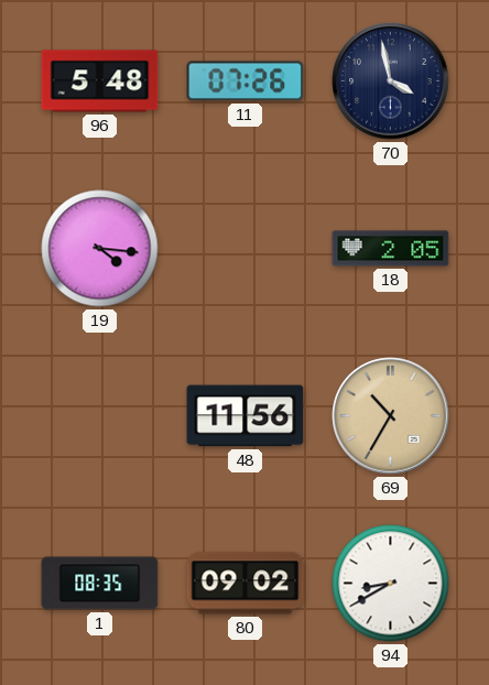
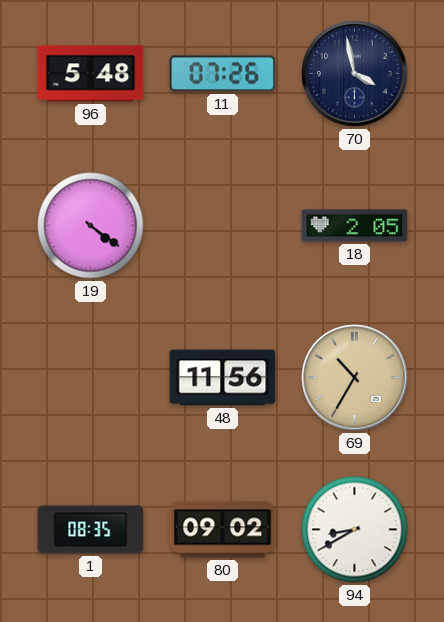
19: 4:16 -> 4:21
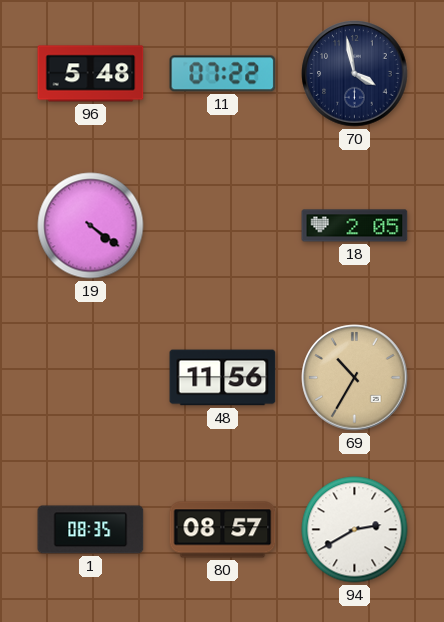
11: 07:26 -> 07:22
80: 09:02 -> 08:57
94: 8:40 -> 2:40
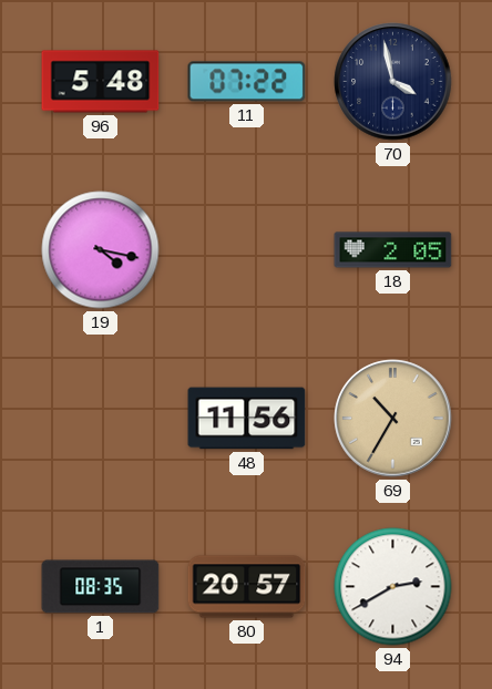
19: 4:21 -> 4:17
80: 08:57 -> 20:57
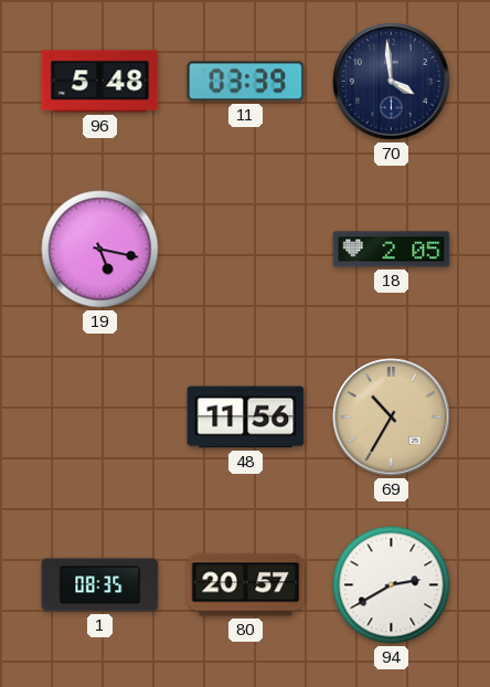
11: 07:22 -> 03:39
70: 3:58 -> 3:59
19: 4:17 -> 5:17
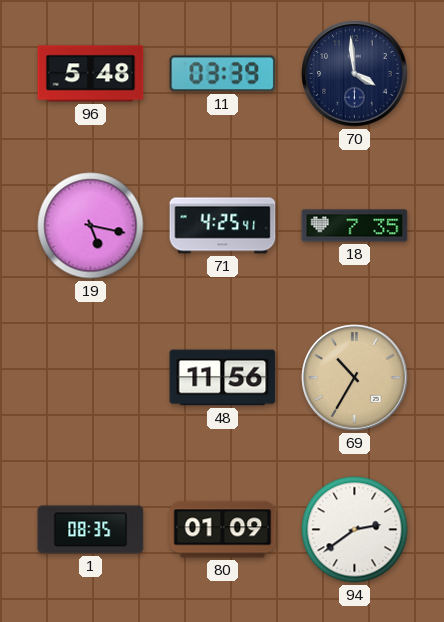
71: none -> 4:25
18: 2:05 -> 7:35
80: 20:57 -> 01:09
94: 2:40 -> 2:39
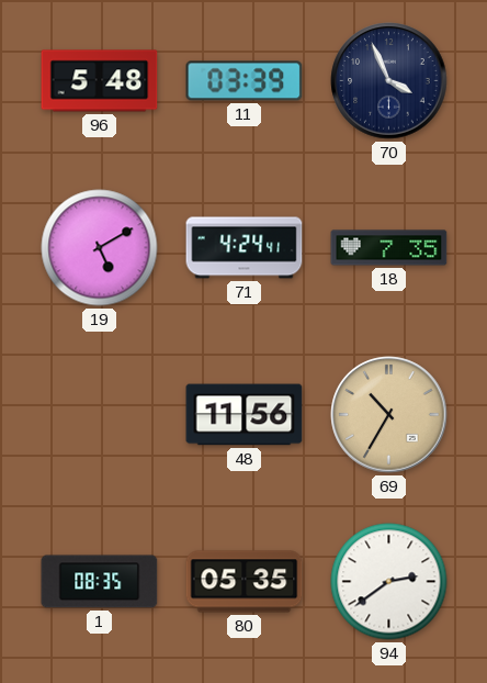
70: 3:59 -> 3:56
19: 5:17 -> 5:10
71: 4:25 -> 4:24
80: 01:09 -> 05:35
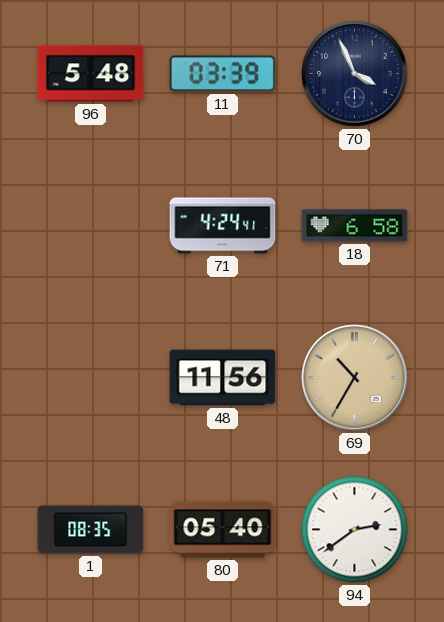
19: 5:10 -> none
18: 7:35 -> 6:58
80: 05:35 -> 05:40
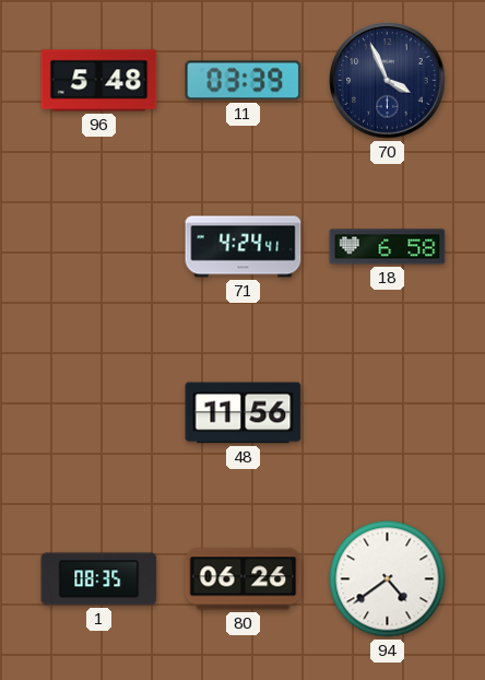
69: 10:35 -> none
80: 05:40 -> 06:26
94: 2:39 -> 4:39
